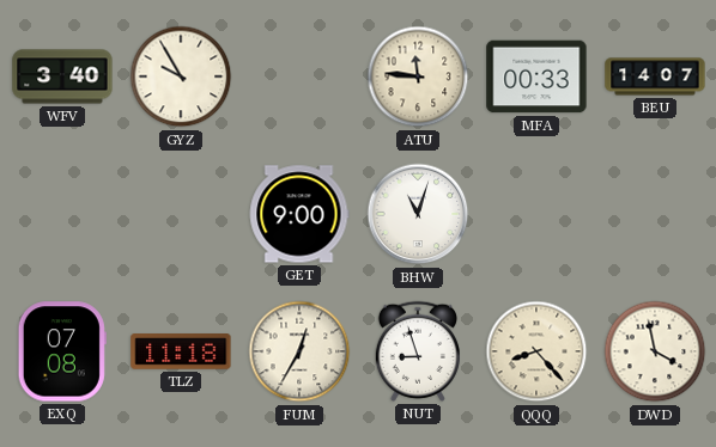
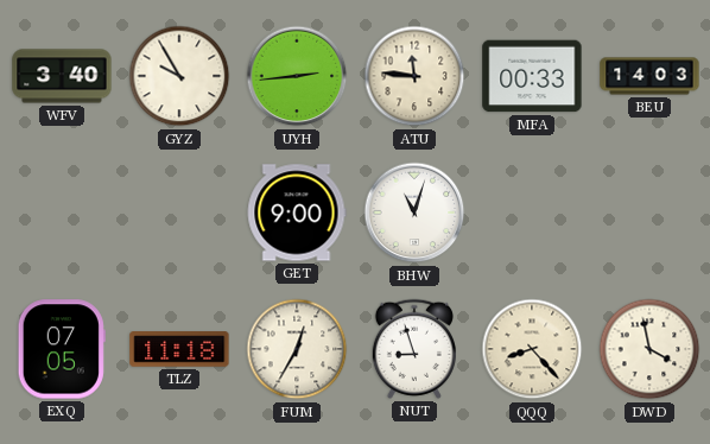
UYH: none -> 2:44
BEU: 14:07 -> 14:03
EXQ: 07:08 -> 07:05
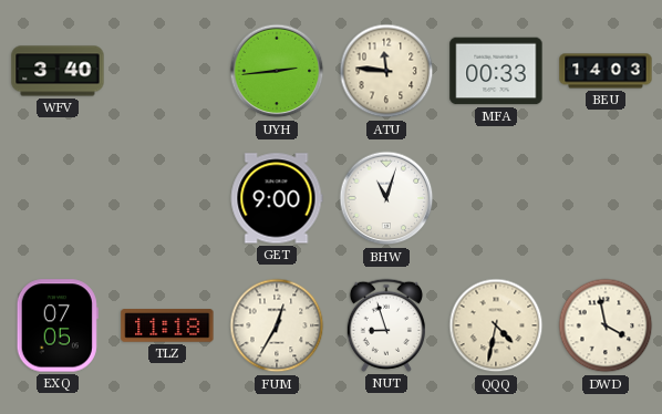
GYZ: 9:55 -> none
QQQ: 8:23 -> 4:32
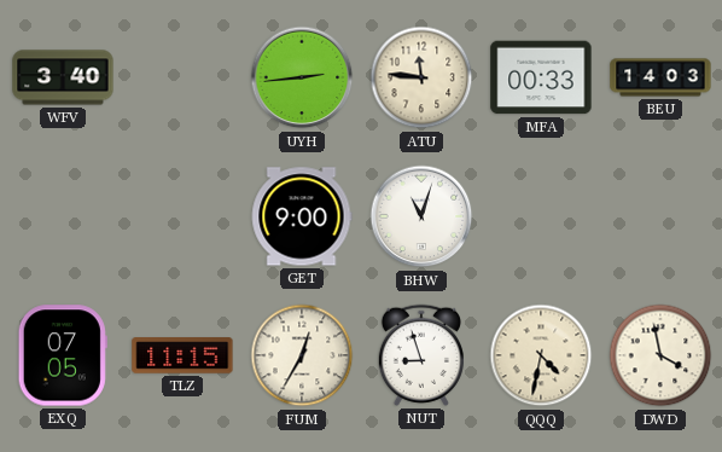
TLZ: 11:18 -> 11:15
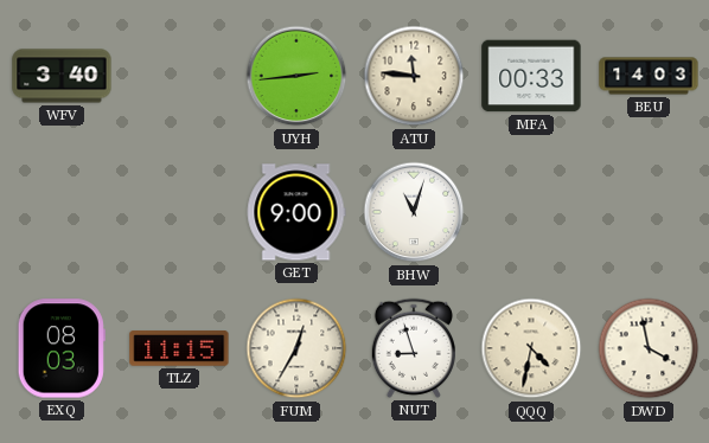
EXQ: 07:05 -> 08:03
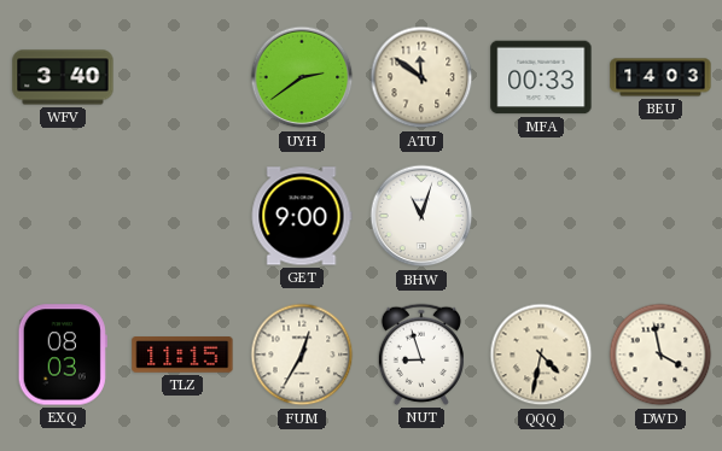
UYH: 2:44 -> 2:39
ATU: 11:46 -> 11:51
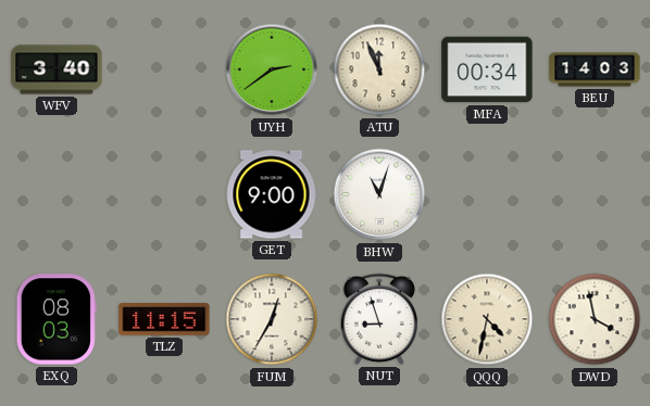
ATU: 11:51 -> 11:56
MFA: 00:33 -> 00:34
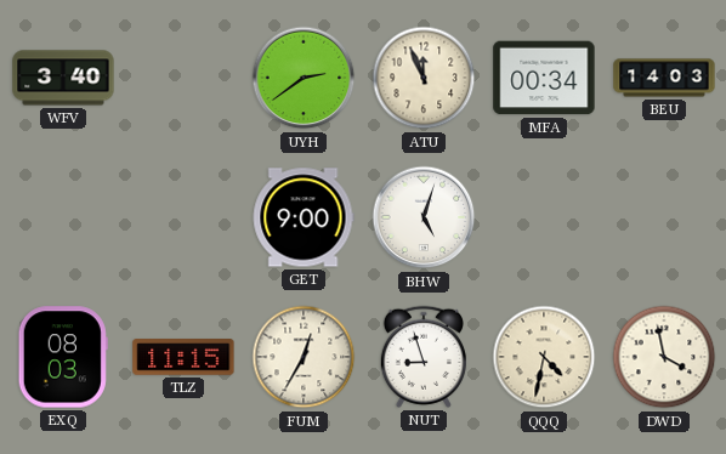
BHW: 11:03 -> 5:03
